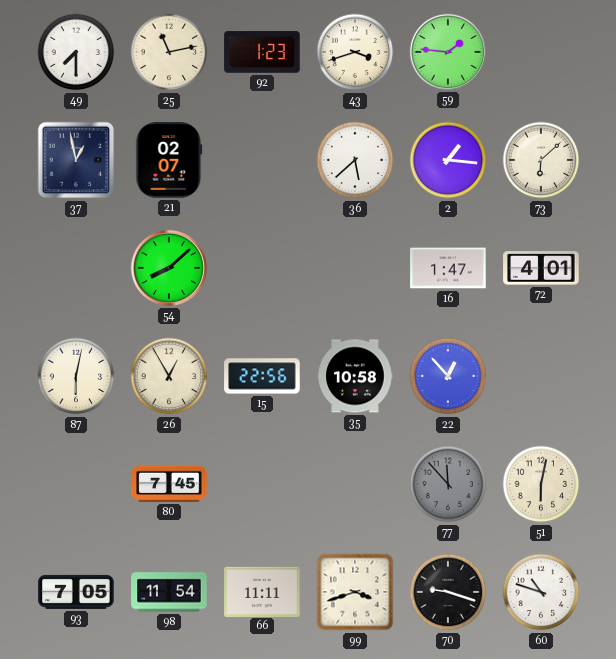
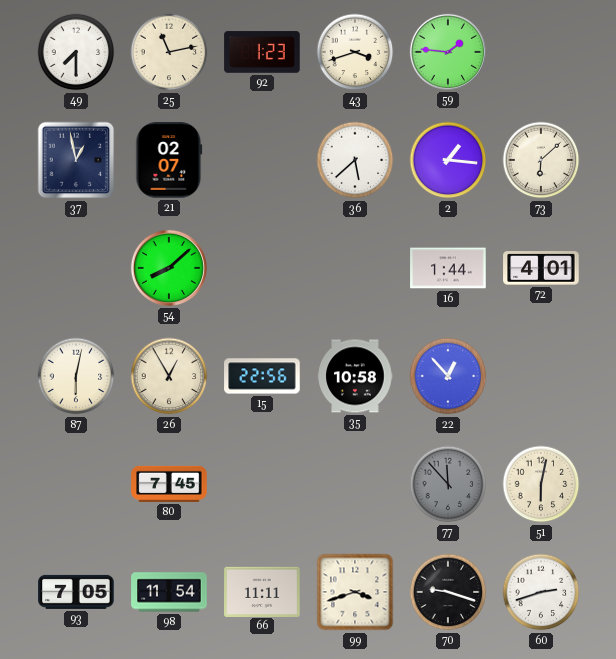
16: 1:47 -> 1:44
60: 10:48 -> 2:42
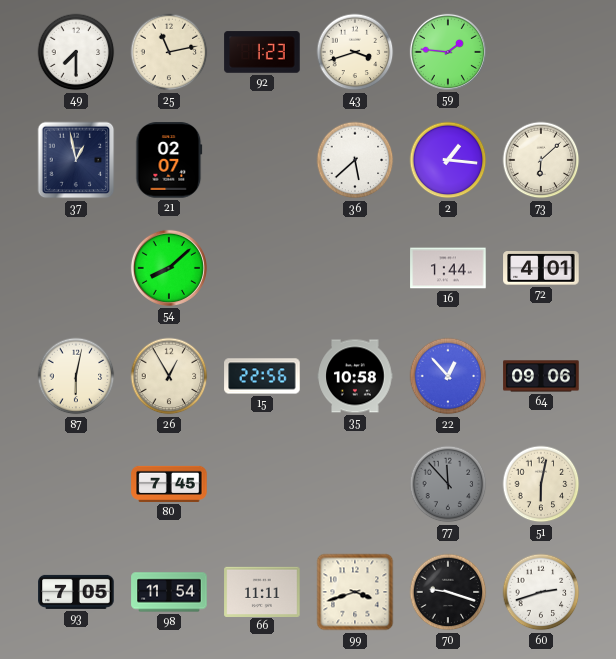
64: none -> 09:06
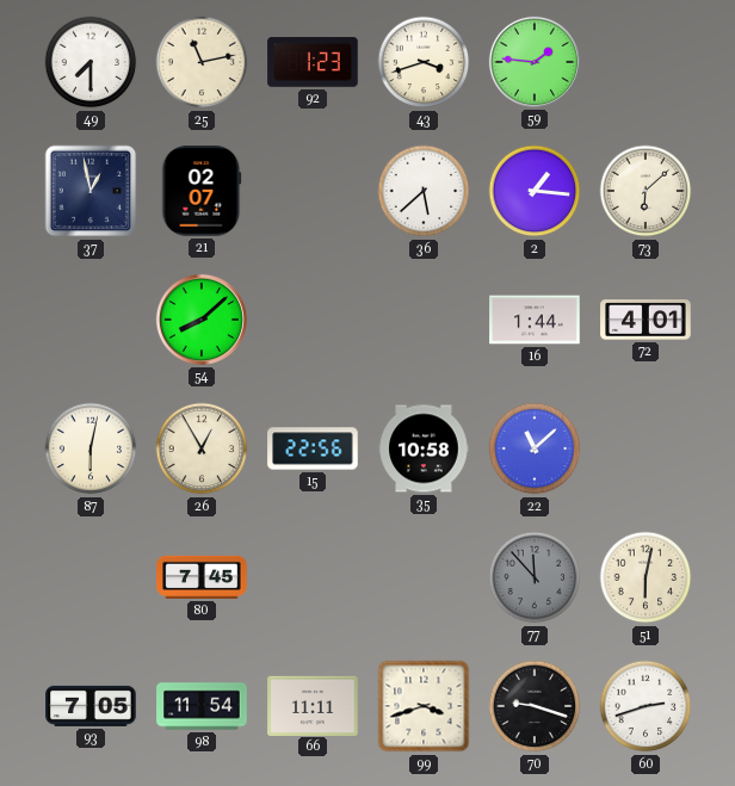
22: 12:53 -> 11:08
64: 09:06 -> none
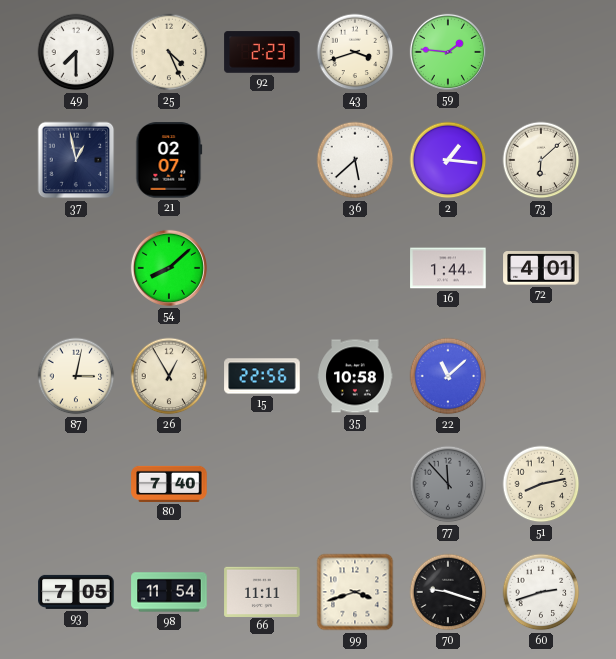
25: 11:13 -> 4:26
92: 1:23 -> 2:23
87: 6:02 -> 3:02
80: 7:45 -> 7:40
51: 6:02 -> 8:13
